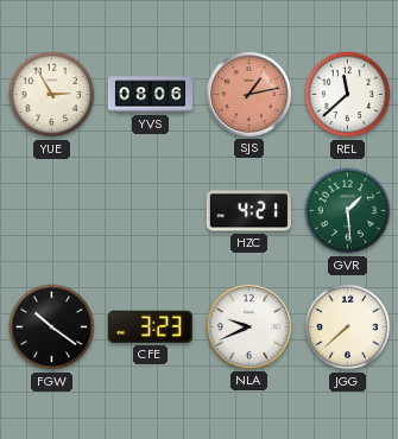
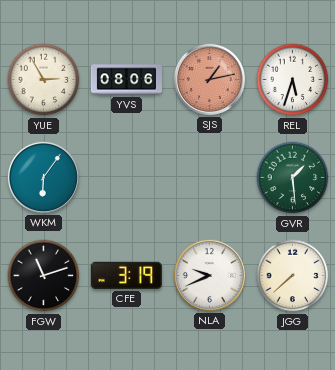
REL: 11:38 -> 5:33
WKM: none -> 6:06
HZC: 4:21 -> none
FGW: 10:21 -> 11:12
CFE: 3:23 -> 3:19
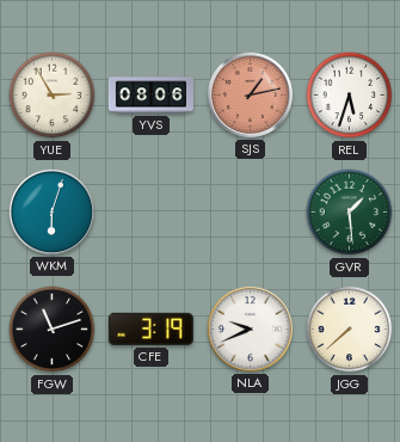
WKM: 6:06 -> 6:03
